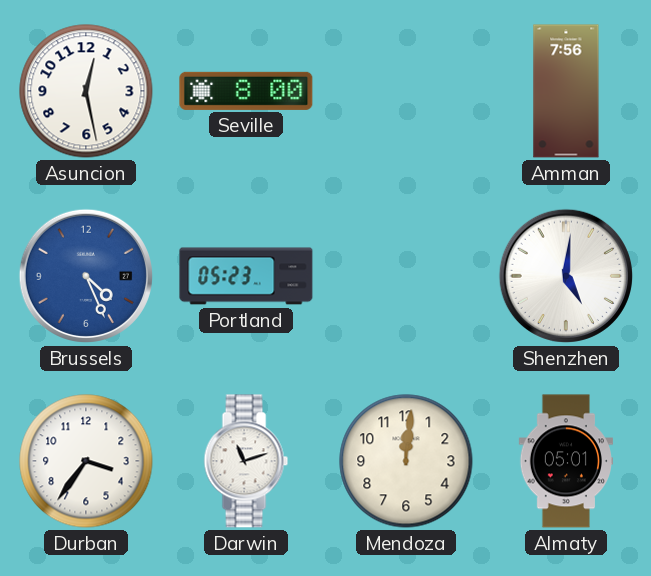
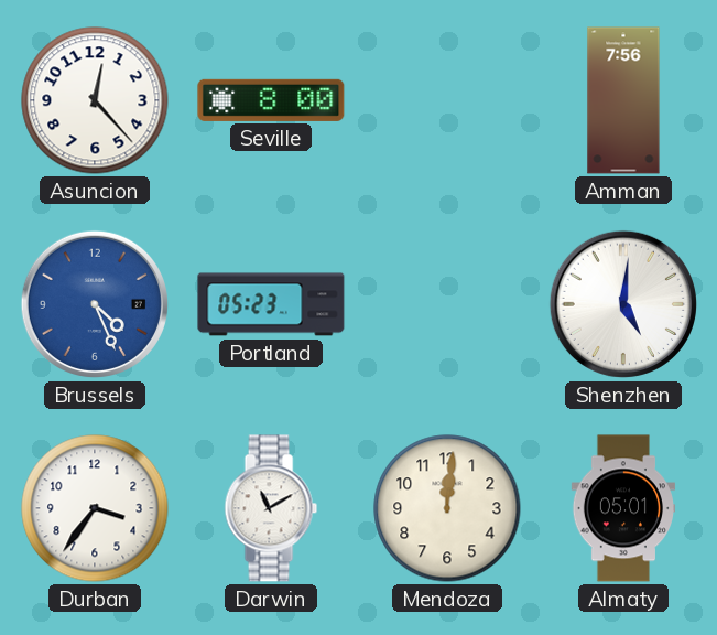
Asuncion: 12:28 -> 12:23
Darwin: 11:12 -> 11:10
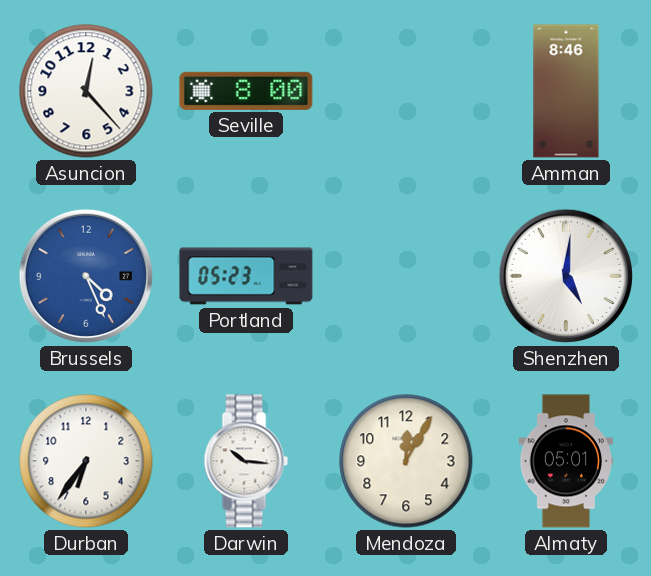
Amman: 7:56 -> 8:46
Durban: 3:36 -> 6:36
Darwin: 11:10 -> 10:16
Mendoza: 12:01 -> 12:05
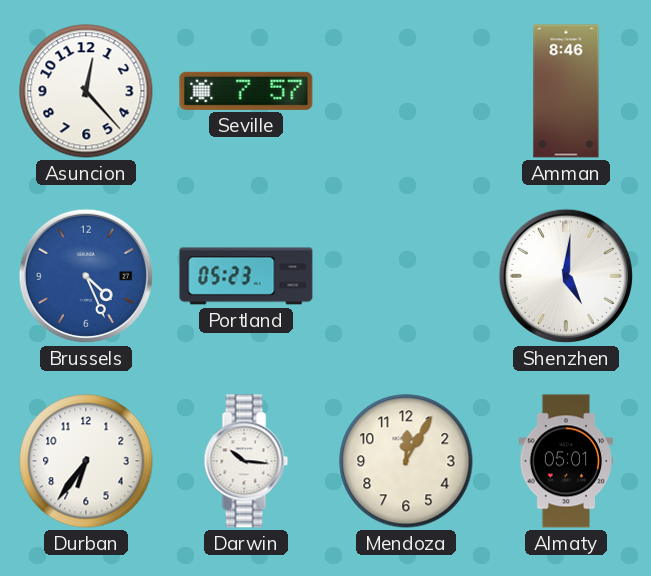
Seville: 8:00 -> 7:57
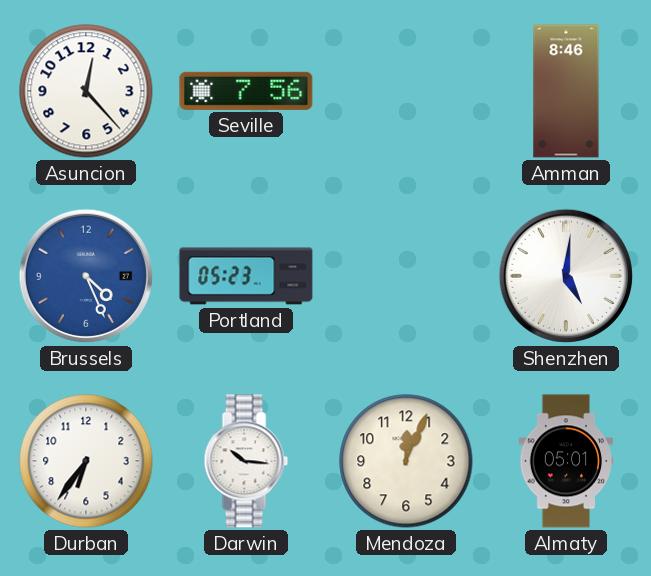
Seville: 7:57 -> 7:56
Mendoza: 12:05 -> 12:04
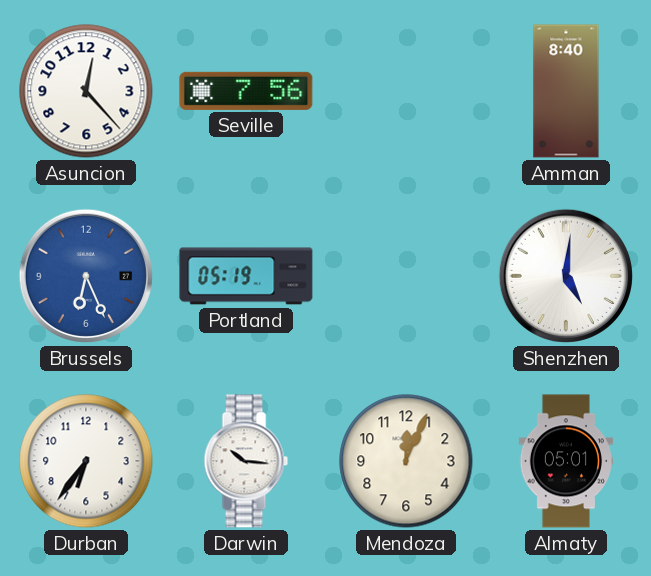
Amman: 8:46 -> 8:40
Brussels: 4:26 -> 6:26
Portland: 05:23 -> 05:19
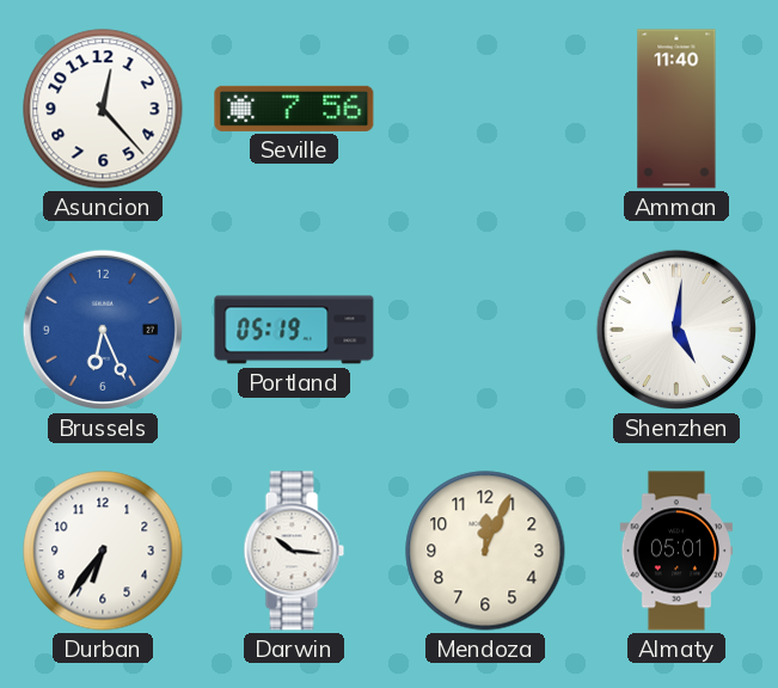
Amman: 8:40 -> 11:40
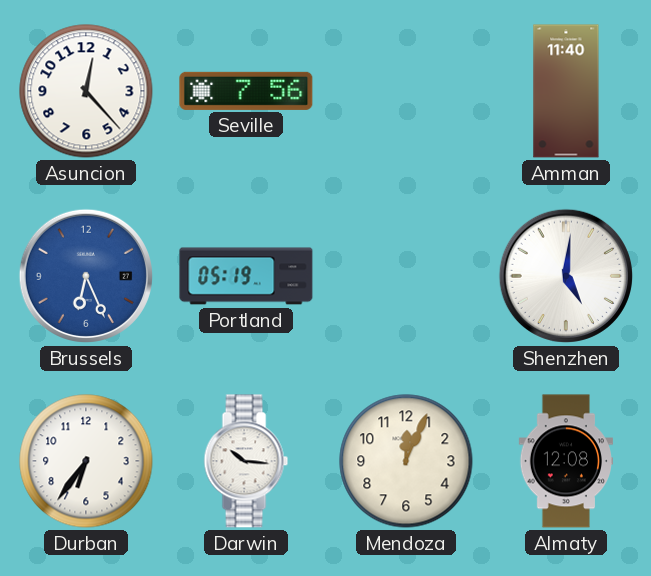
Almaty: 05:01 -> 12:08
